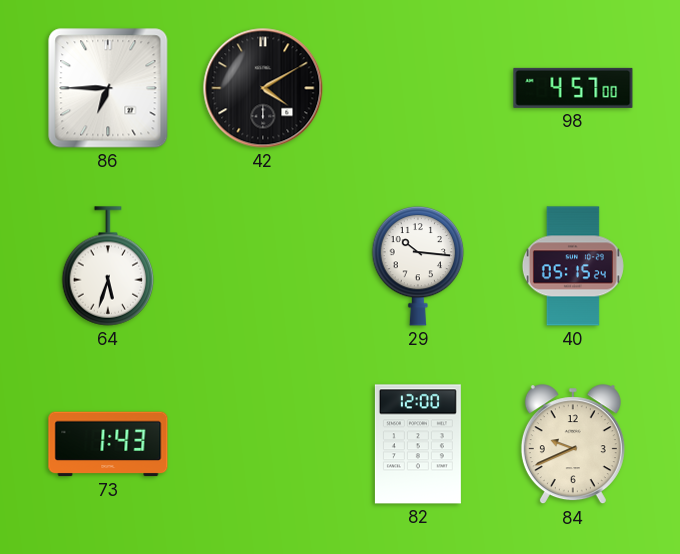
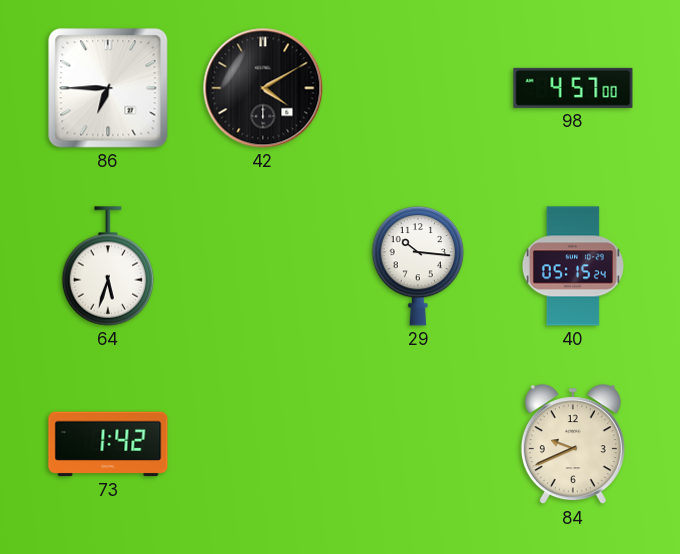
73: 1:43 -> 1:42
82: 12:00 -> none
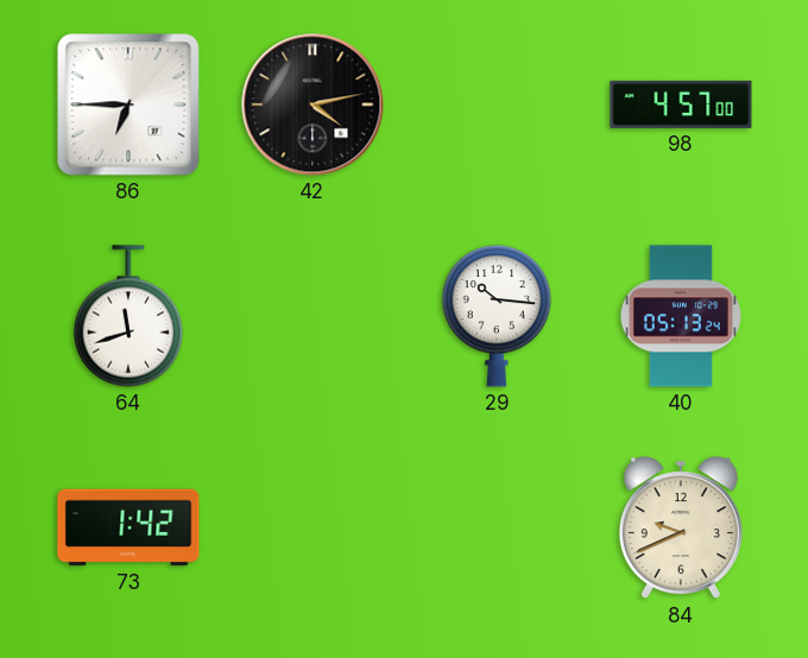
42: 4:10 -> 4:13
64: 5:33 -> 11:42
40: 05:15 -> 05:13
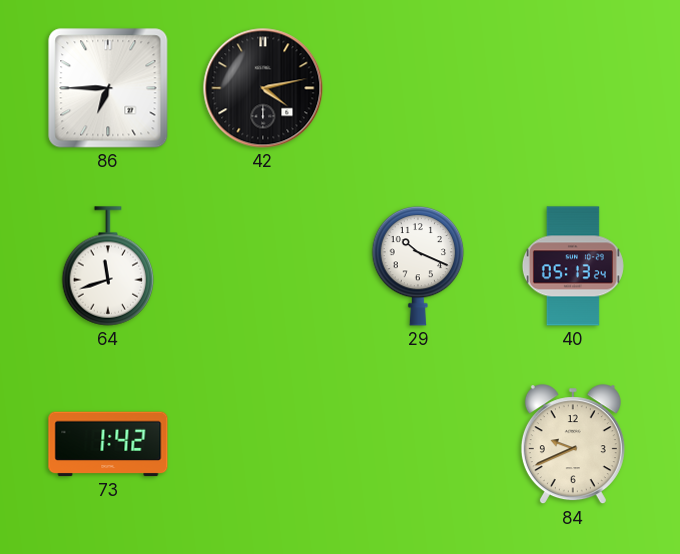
98: 4:57 -> none
29: 10:16 -> 10:19
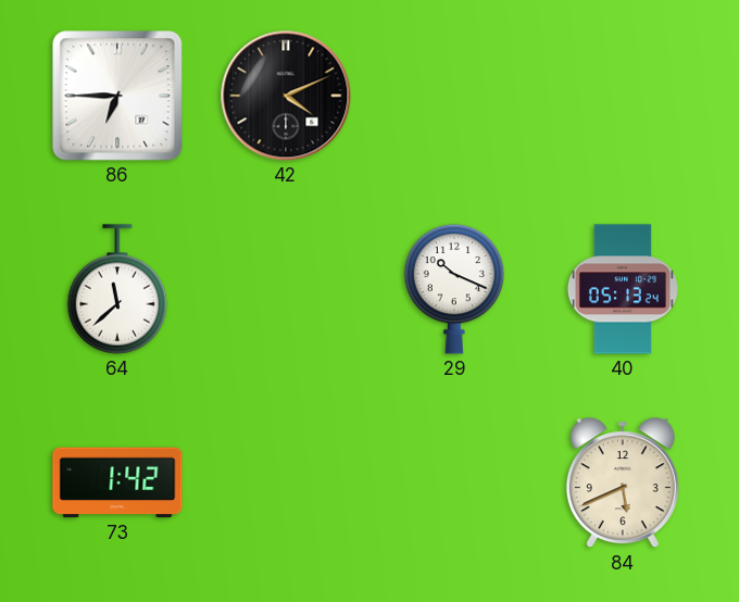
42: 4:13 -> 4:11
64: 11:42 -> 11:38
84: 9:41 -> 5:41
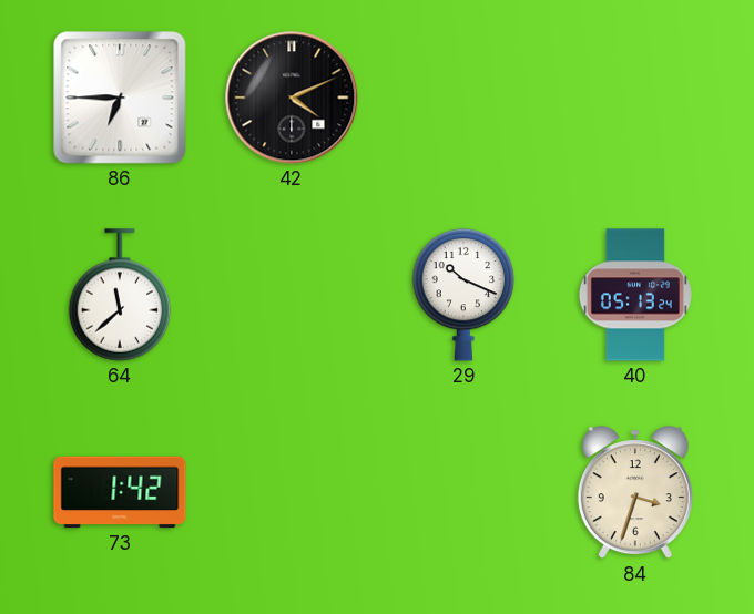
84: 5:41 -> 3:33
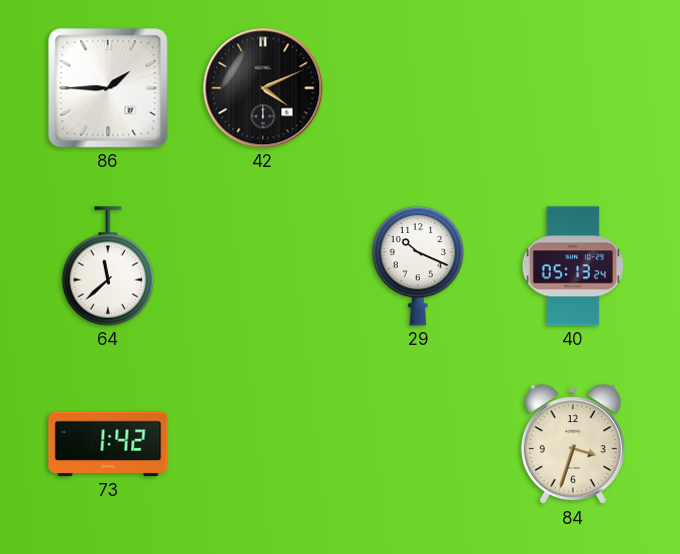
86: 6:45 -> 1:45
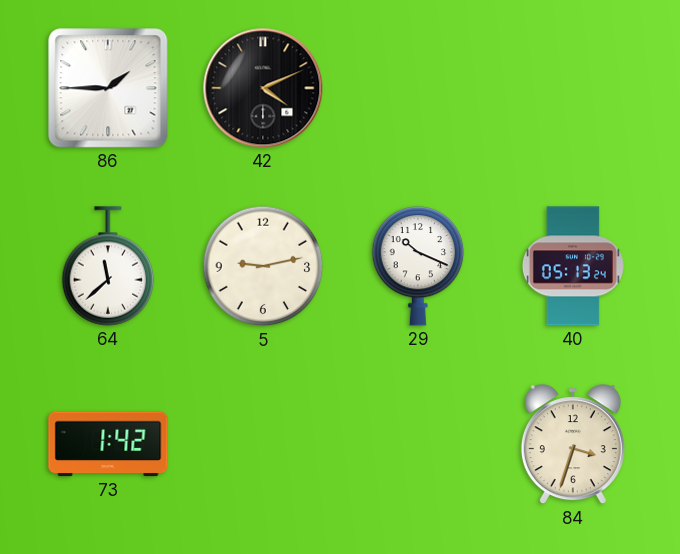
5: none -> 9:13
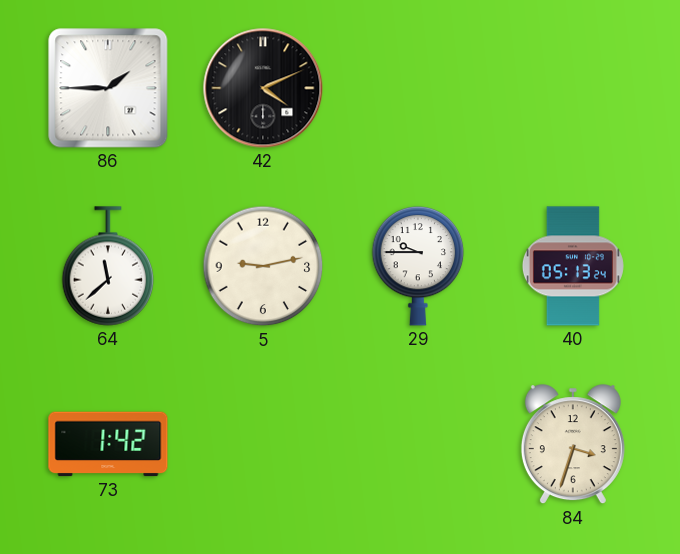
29: 10:19 -> 9:45
